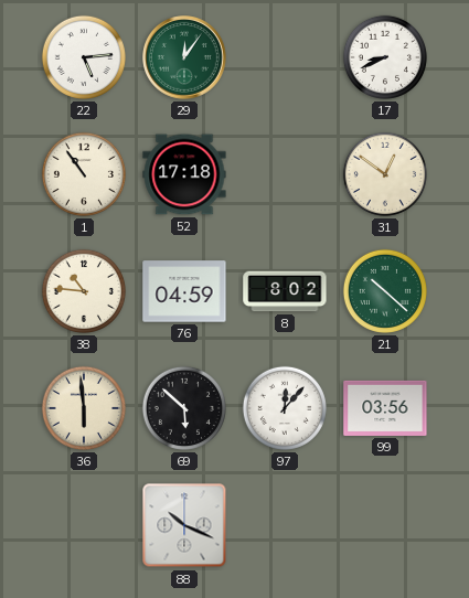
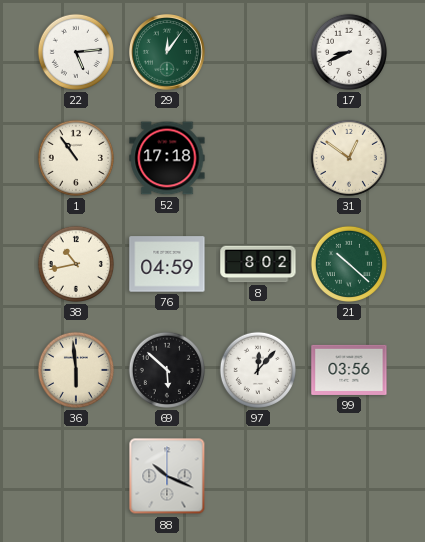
38: 10:46 -> 10:43
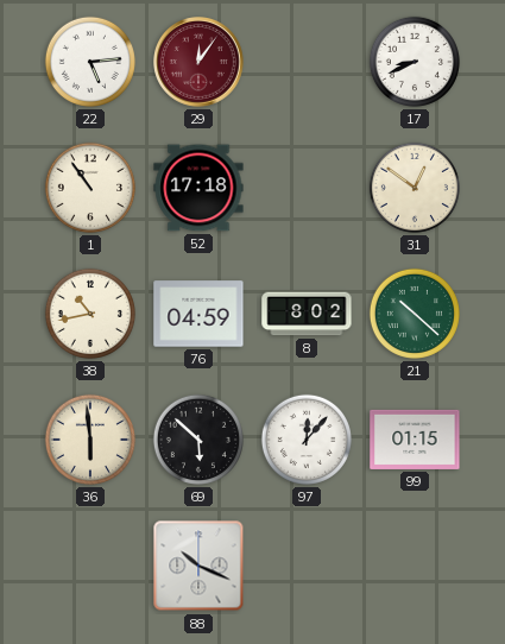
29 dial: green -> burgundy
99: 03:56 -> 01:15
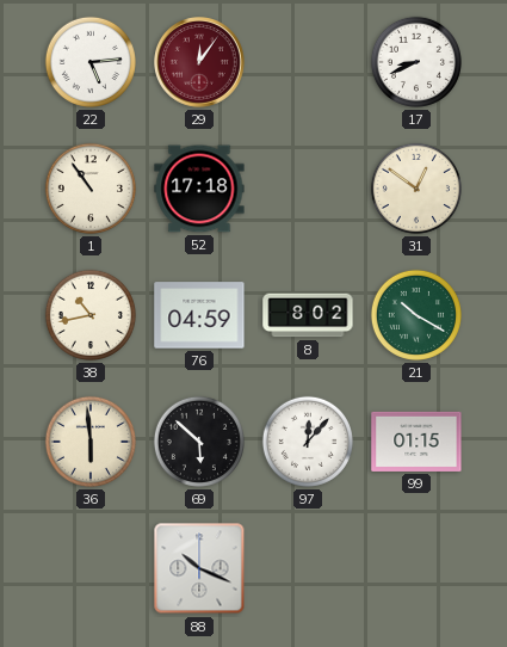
21: 10:22 -> 10:20
